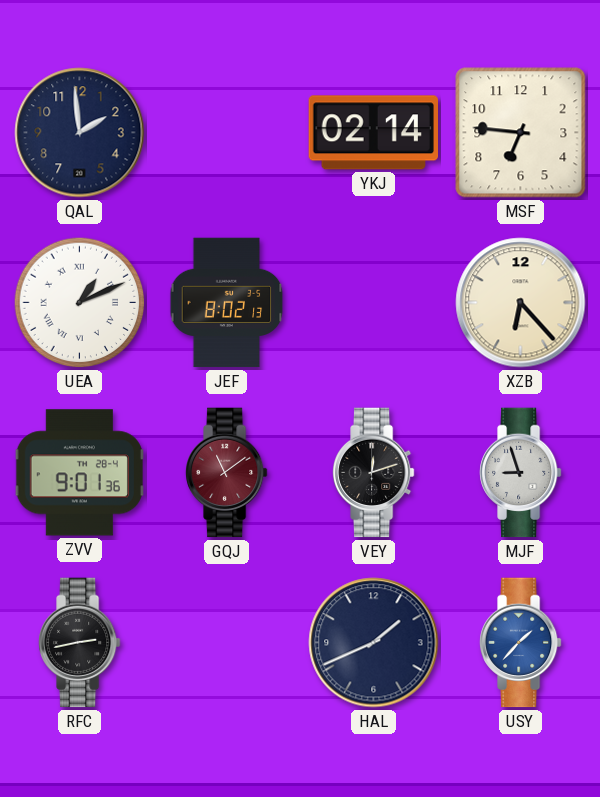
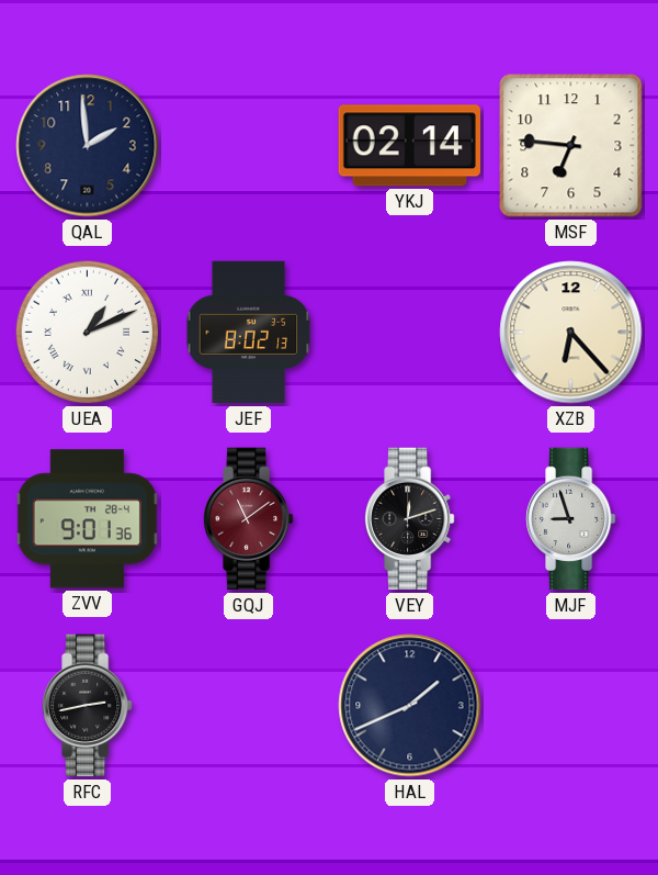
USY: 1:37 -> none
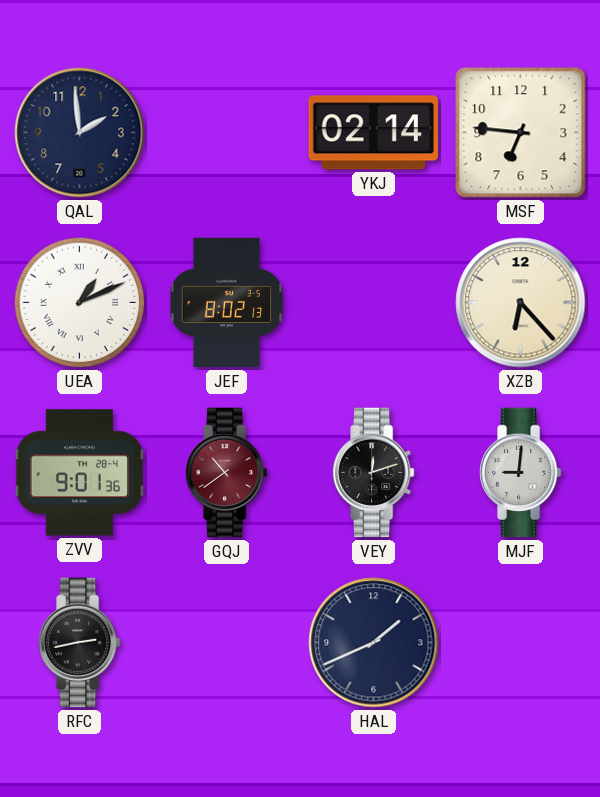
GQJ: 11:09 -> 10:39
MJF: 8:57 -> 9:01
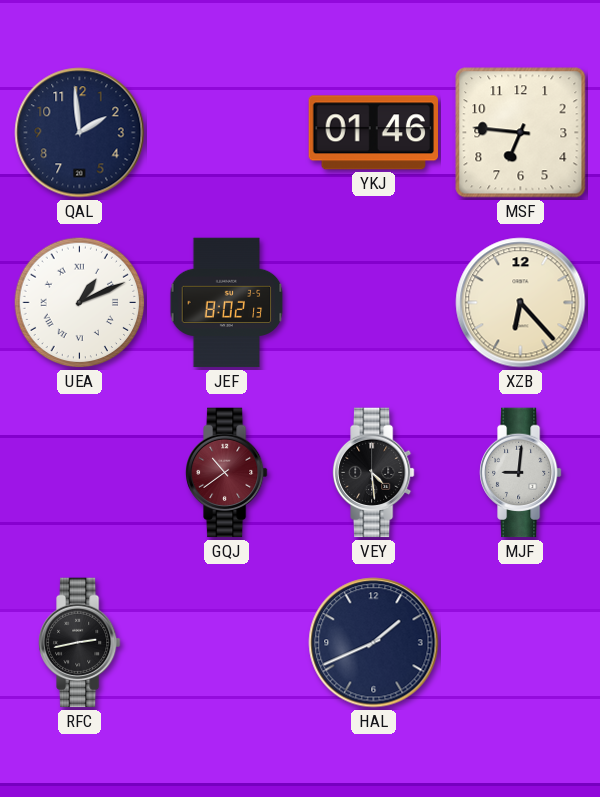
YKJ: 02:14 -> 01:46
ZVV: 9:01 -> none
VEY: 12:12 -> 4:29
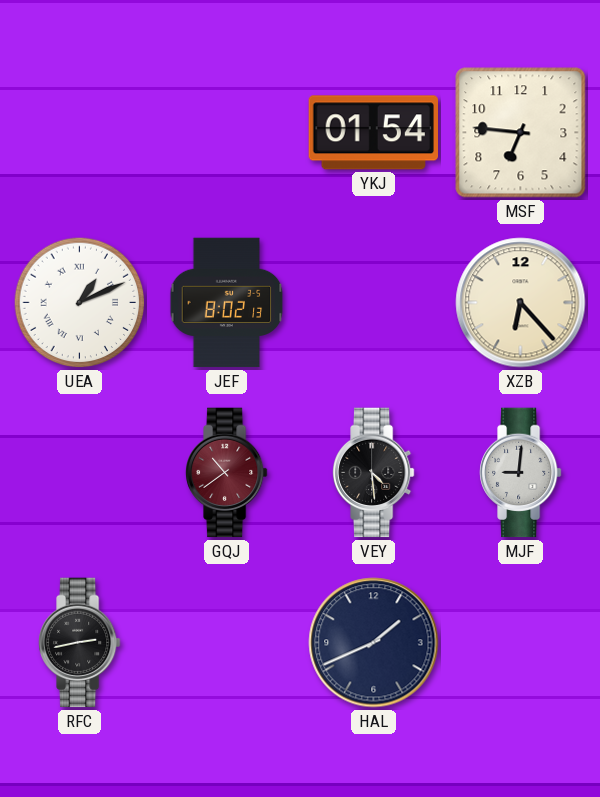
QAL: 1:59 -> none
YKJ: 01:46 -> 01:54
